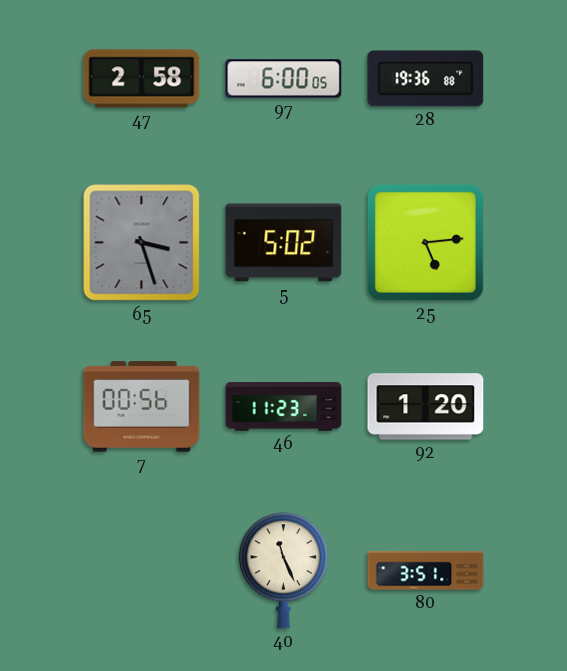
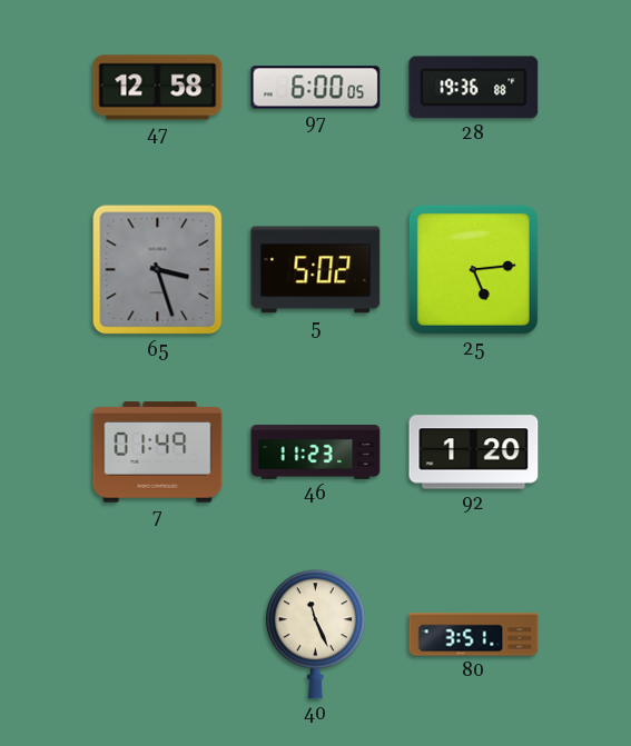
47: 2:58 -> 12:58
7: 00:56 -> 01:49
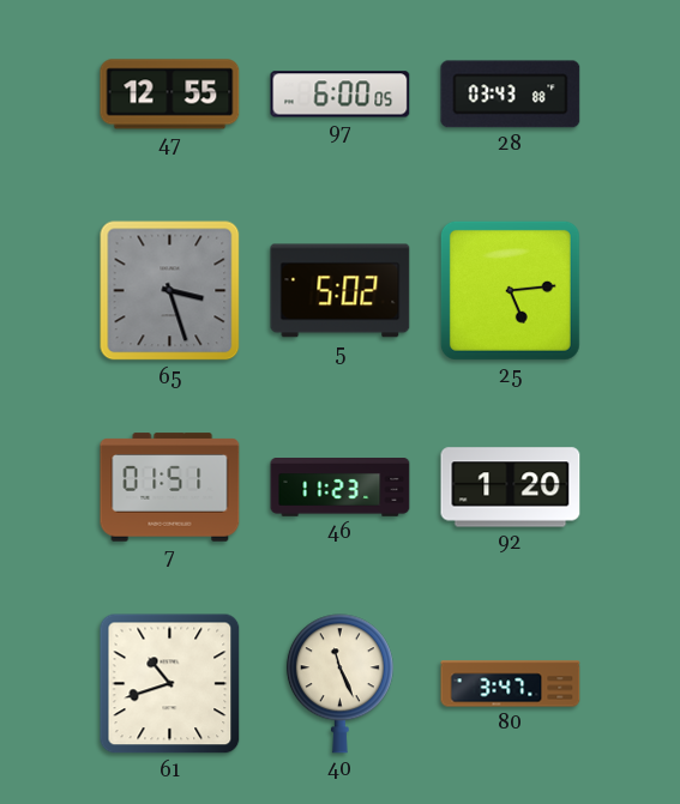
47: 12:58 -> 12:55
28: 19:36 -> 03:43
7: 01:49 -> 01:51
61: none -> 10:42
80: 3:51 -> 3:47
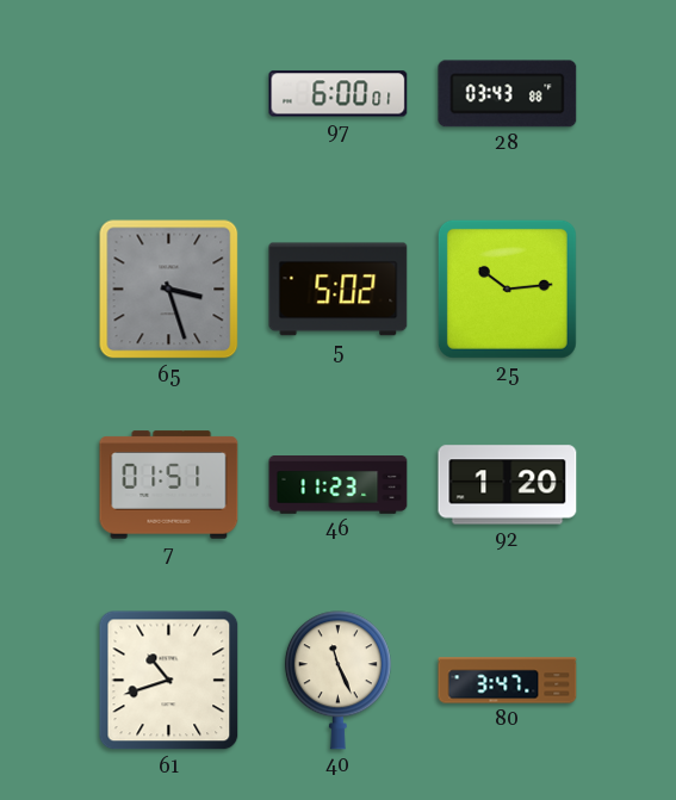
47: 12:55 -> none
97: 6:00:05 -> 6:00:01
25: 5:14 -> 10:14
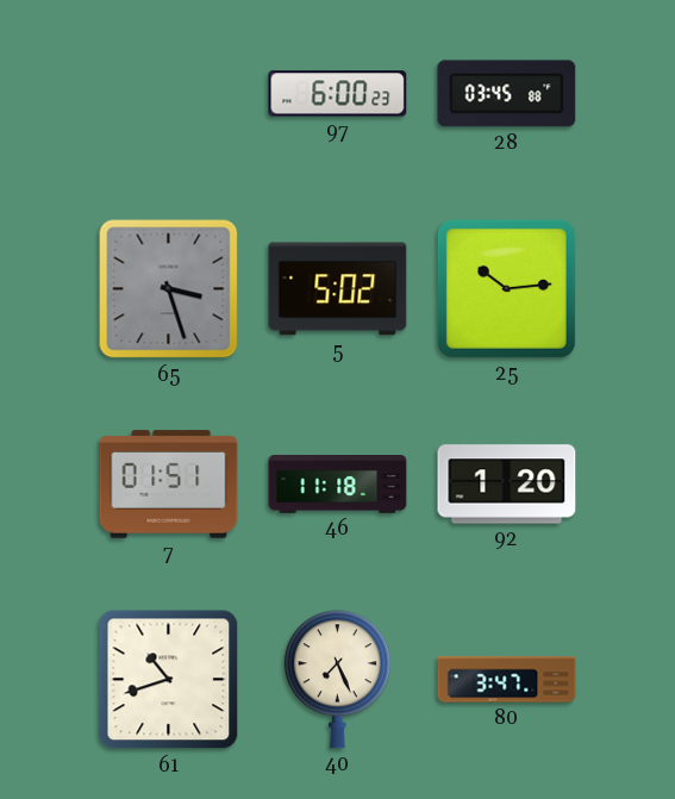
97: 6:00:01 -> 6:00:23
28: 03:43 -> 03:45
46: 11:23 -> 11:18
40: 11:26 -> 7:26
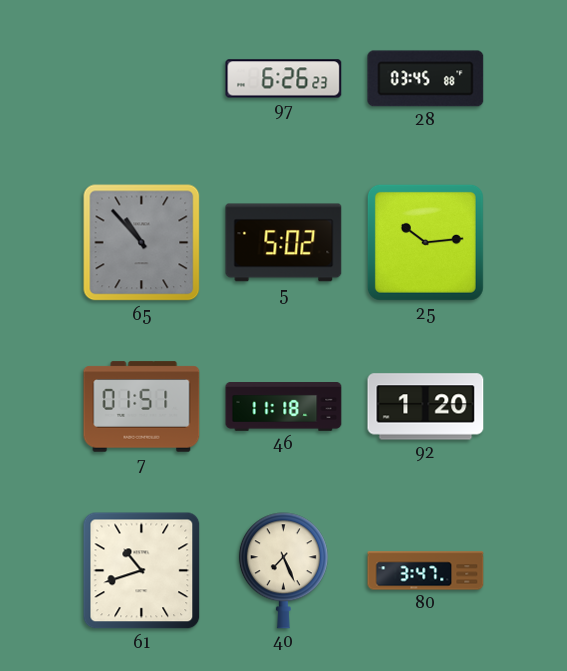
97: 6:00 -> 6:26
65: 3:27 -> 10:53
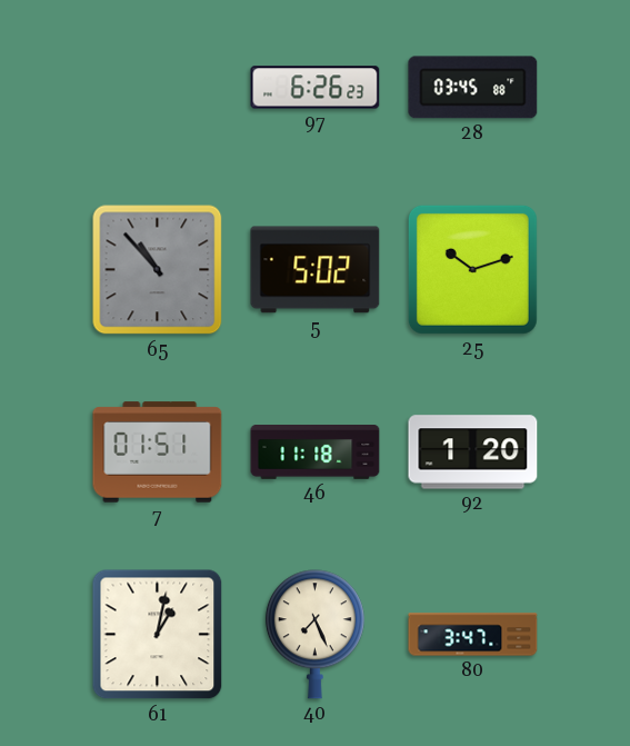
25: 10:14 -> 10:12
61: 10:42 -> 1:02
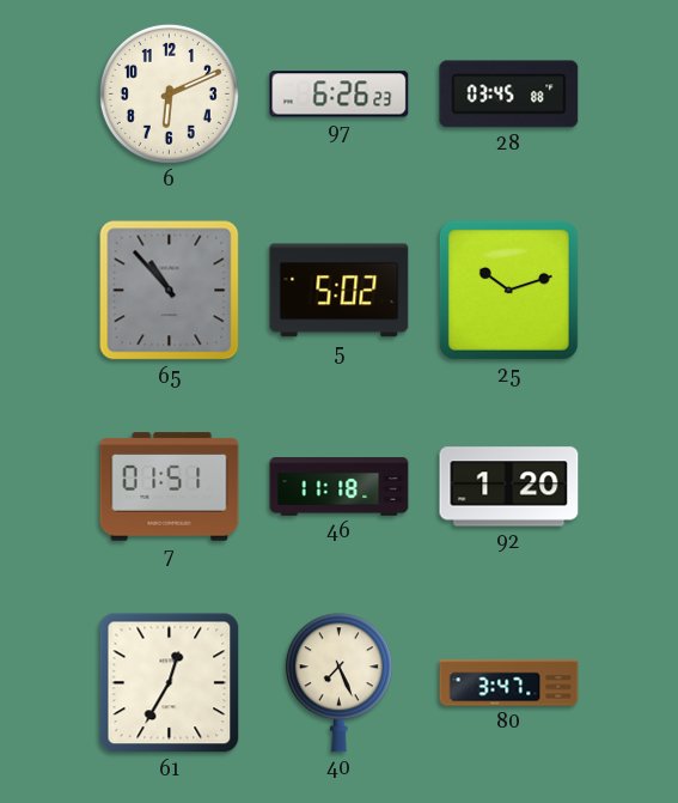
6: none -> 6:11
61: 1:02 -> 12:35
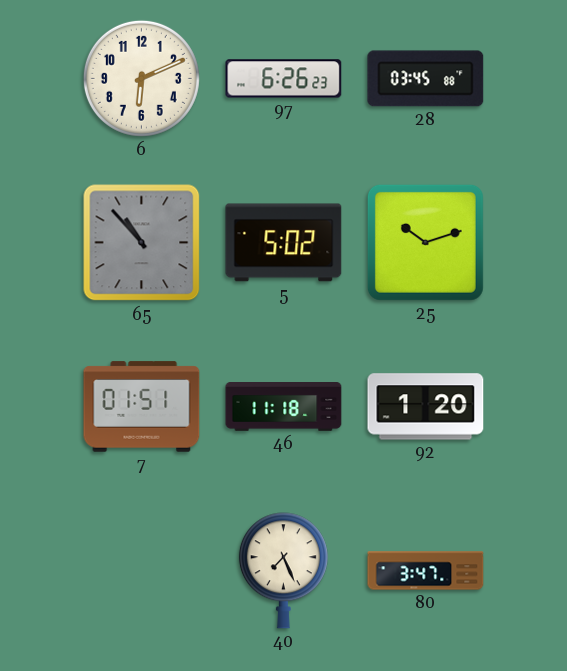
61: 12:35 -> none
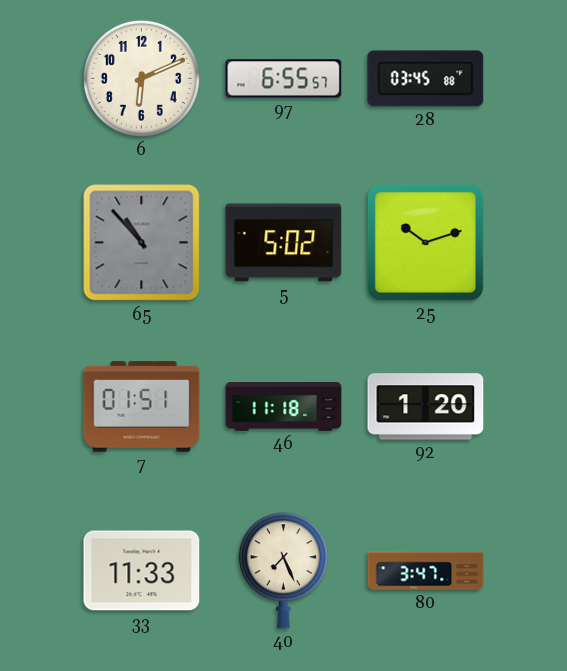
97: 6:26 -> 6:55
33: none -> 11:33
